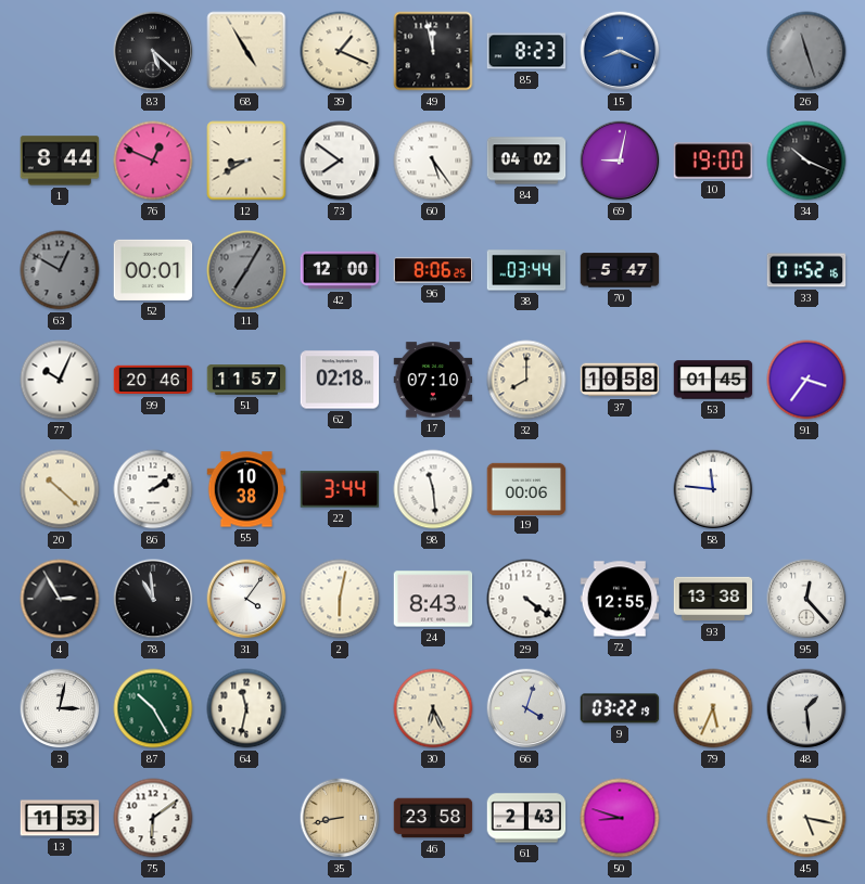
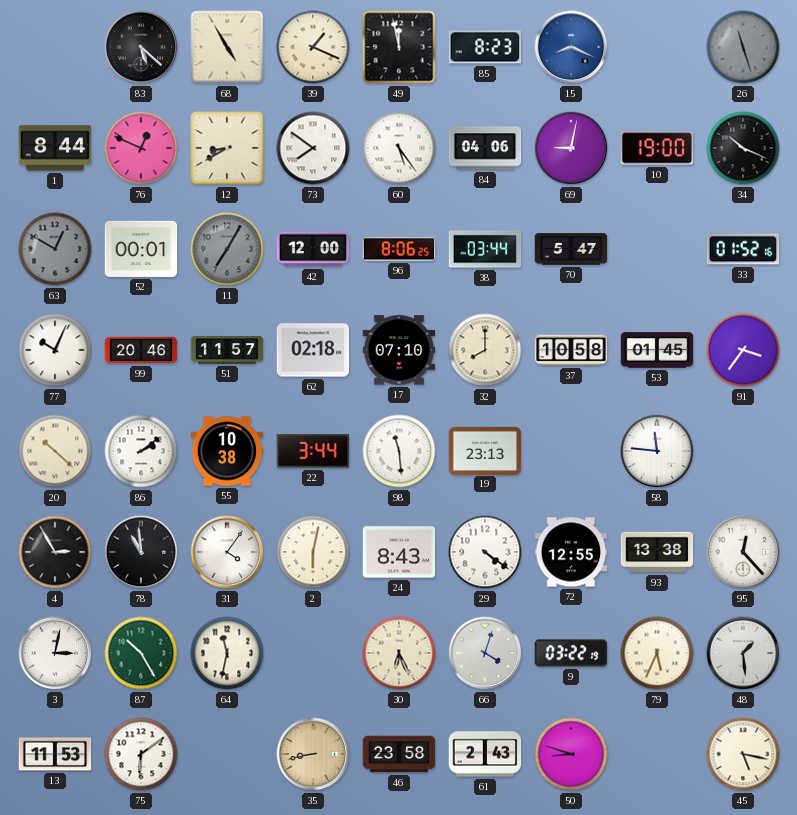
84: 04:02 -> 04:06
19: 00:06 -> 23:13
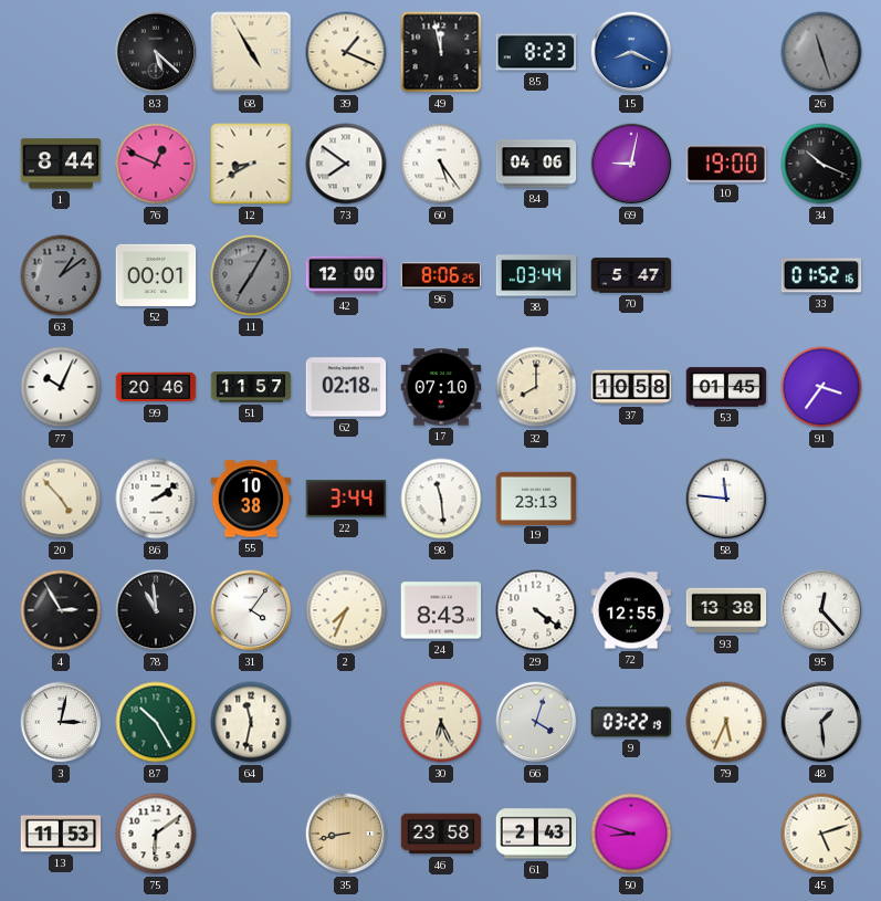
63: 12:50 -> 1:09
20: 10:22 -> 4:53
2: 6:02 -> 7:34
45: 5:17 -> 5:12
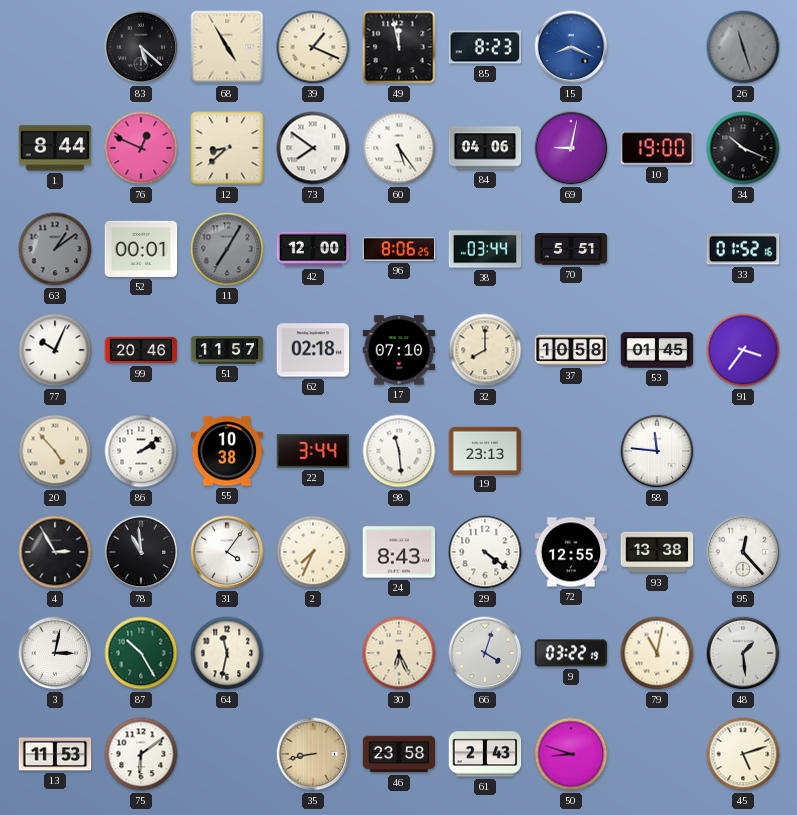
12: 8:40 -> 8:38
70: 5:47 -> 5:51
79: 5:34 -> 11:02
